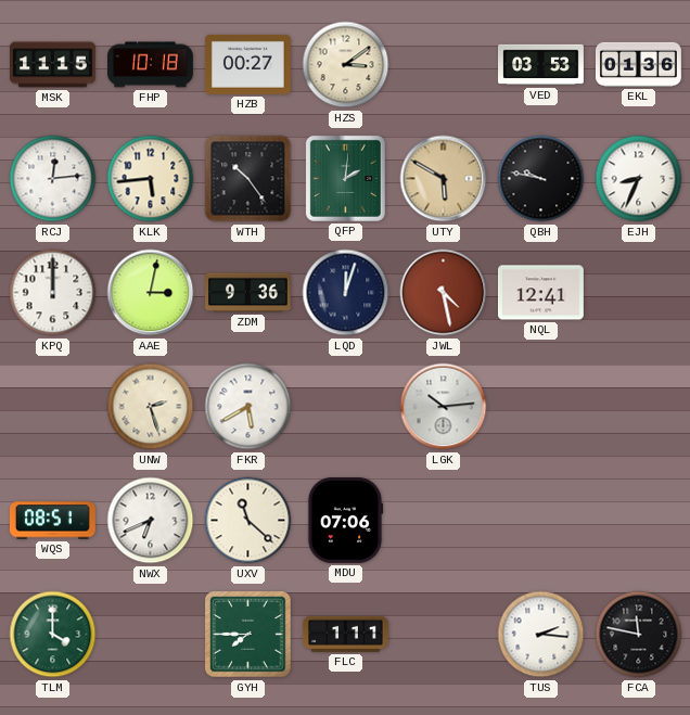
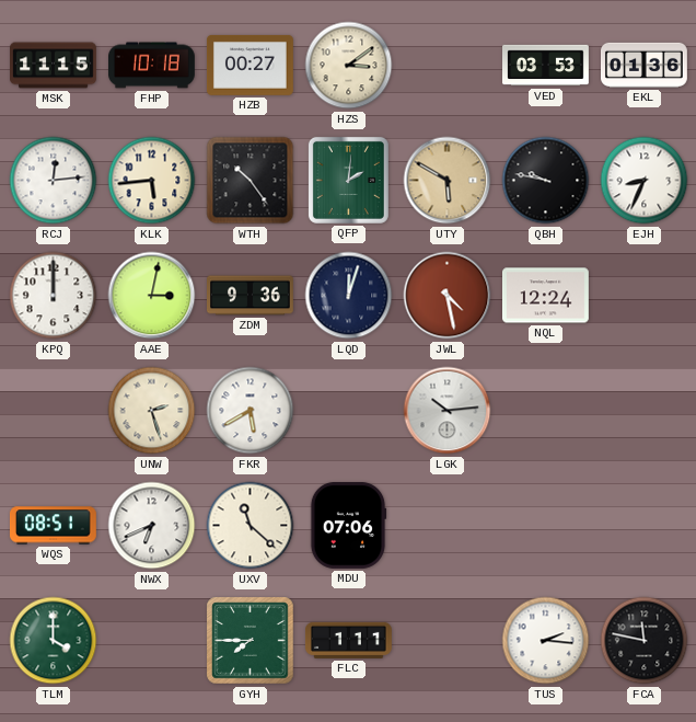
NQL: 12:41 -> 12:24
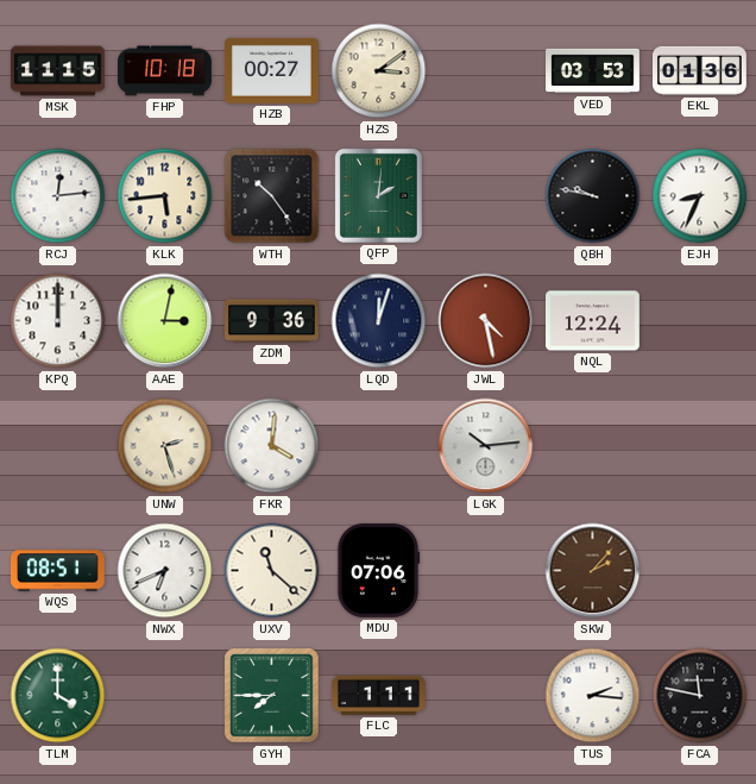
UTY: 5:50 -> none
FKR: 5:40 -> 4:01
SKW: none -> 2:07
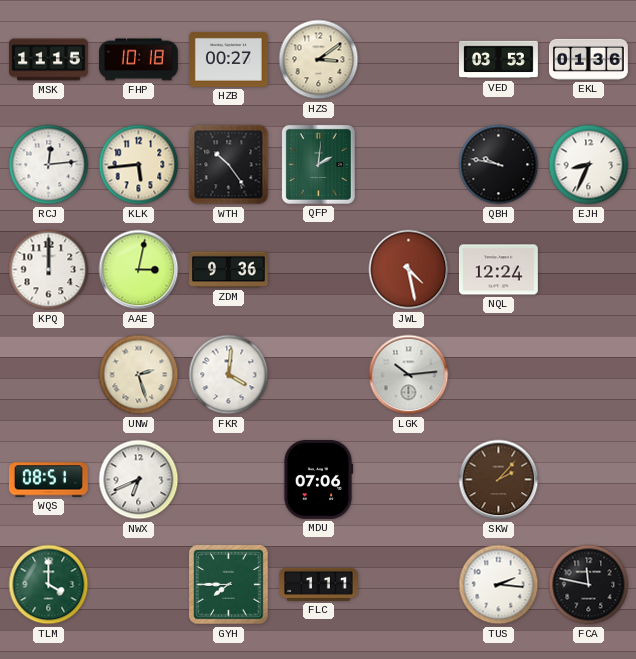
LQD: 12:03 -> none
UXV: 11:22 -> none
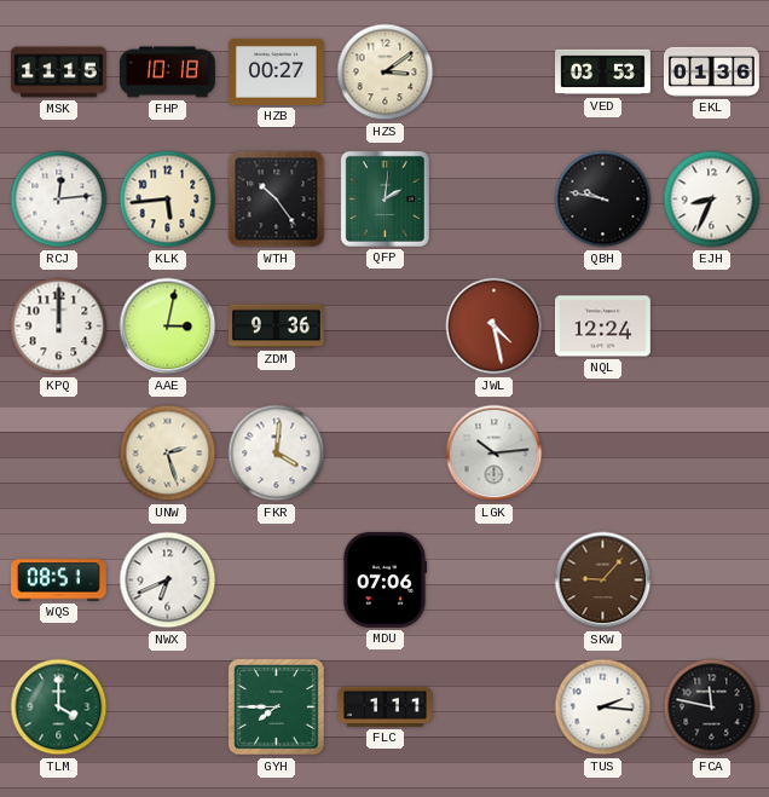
SKW: 2:07 -> 9:07
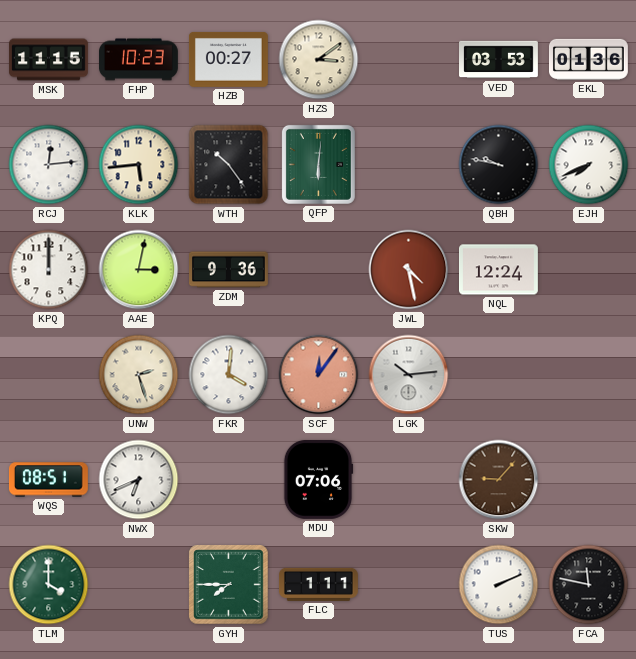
FHP: 10:18 -> 10:23
QFP: 2:01 -> 6:01
EJH: 8:34 -> 7:41
SCF: none -> 12:06
TUS: 2:16 -> 2:11
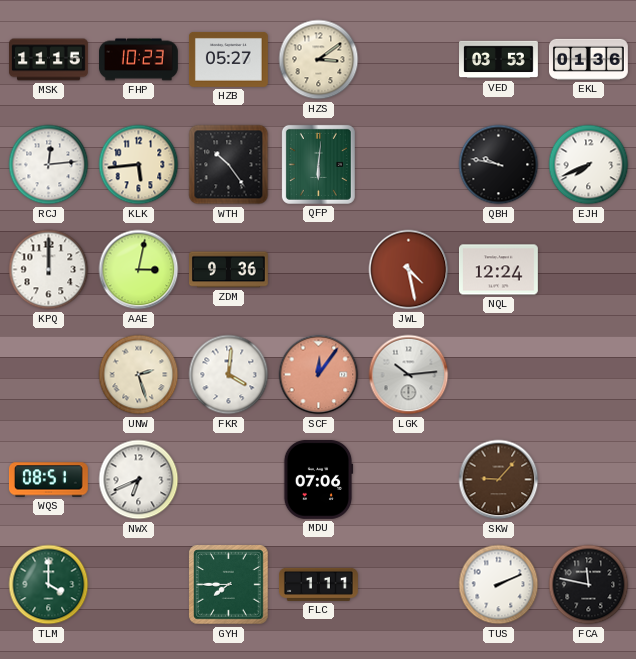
HZB: 00:27 -> 05:27
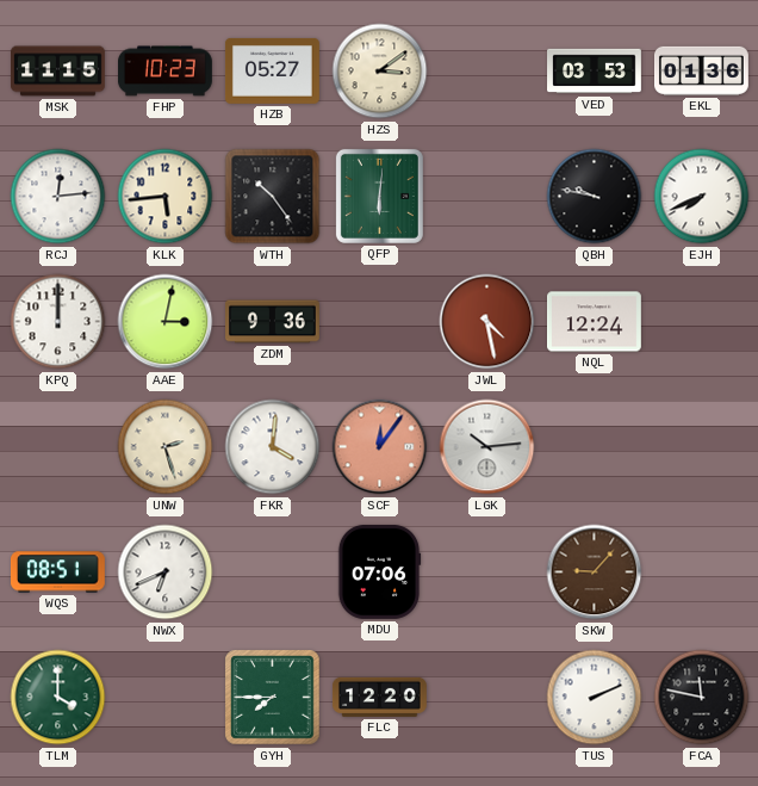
FLC: 1:11 -> 12:20
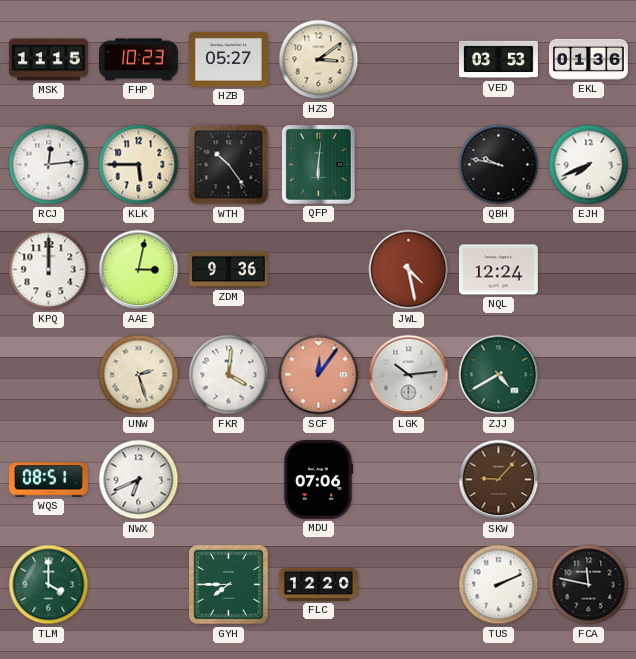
KLK: 5:44 -> 5:45
ZJJ: none -> 4:40
